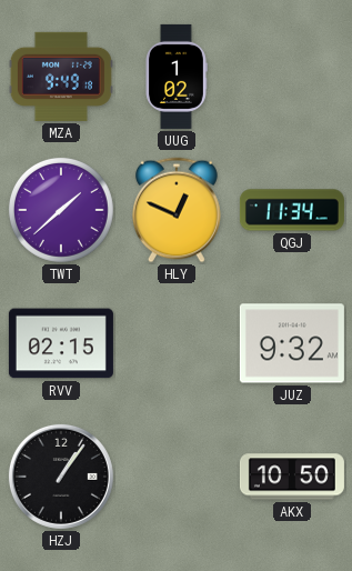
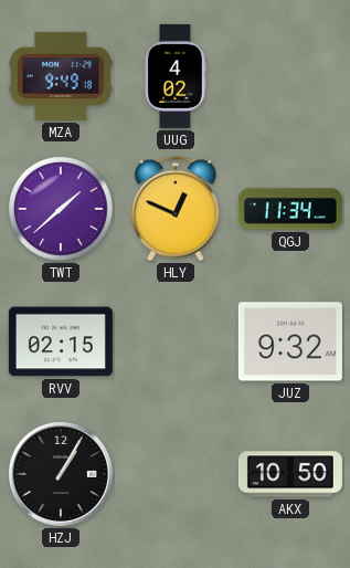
UUG: 1:02 -> 4:02
HZJ: 1:06 -> 1:05
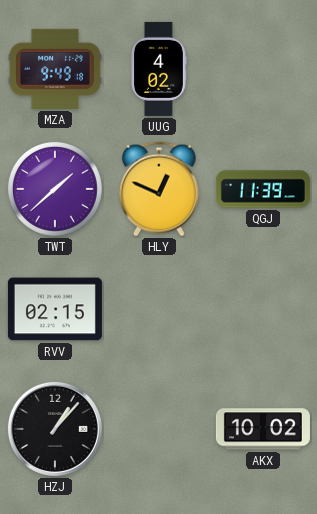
QGJ: 11:34 -> 11:39
JUZ: 9:32 -> none
HZJ: 1:05 -> 1:07
AKX: 10:50 -> 10:02
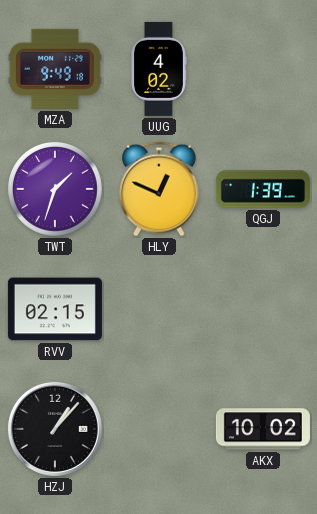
TWT: 1:38 -> 1:33
QGJ: 11:39 -> 1:39
